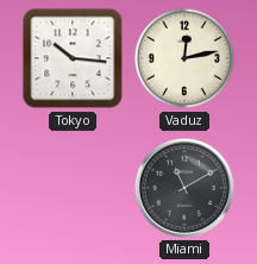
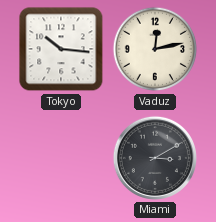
Miami: 11:10 -> 3:10
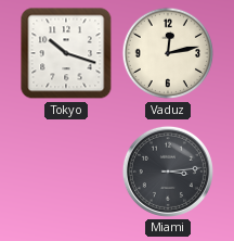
Tokyo: 10:16 -> 10:18
Miami: 3:10 -> 3:14
